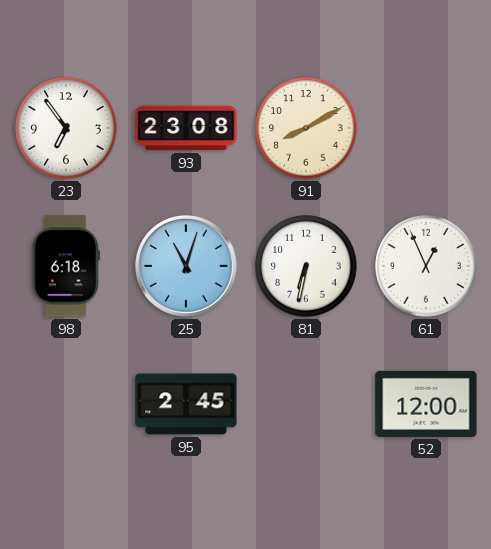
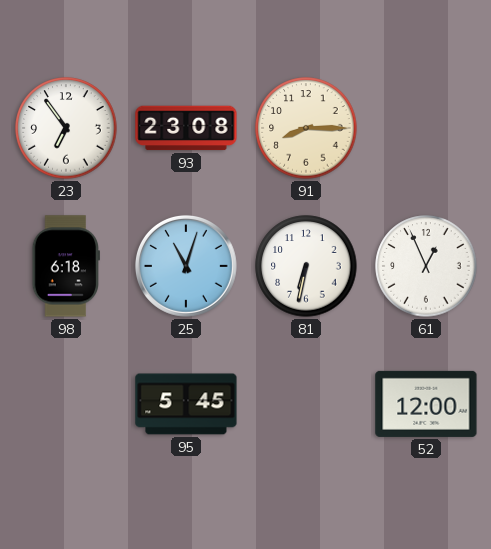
91: 8:10 -> 8:15
95: 2:45 -> 5:45
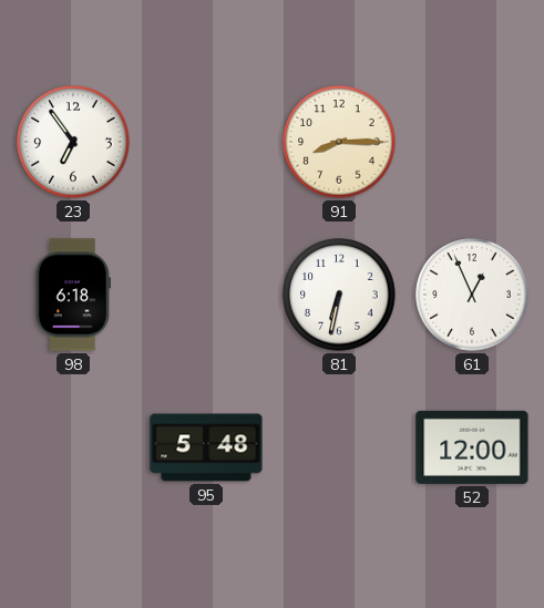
93: 23:08 -> none
25: 11:03 -> none
95: 5:45 -> 5:48
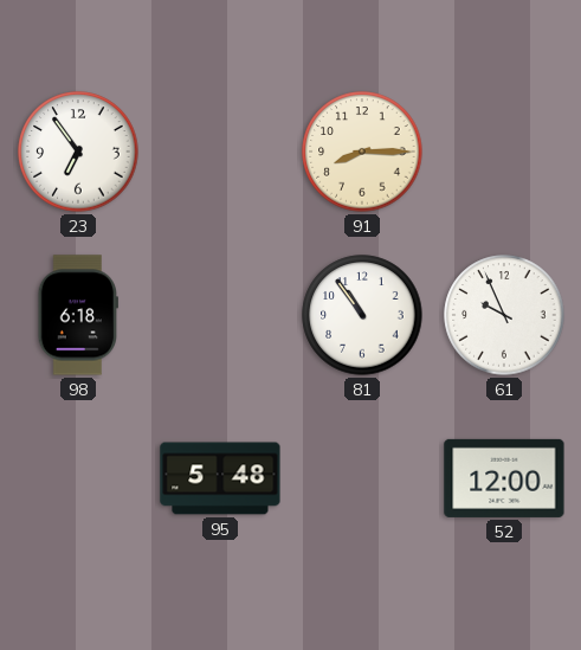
81: 6:32 -> 10:54
61: 12:56 -> 9:56
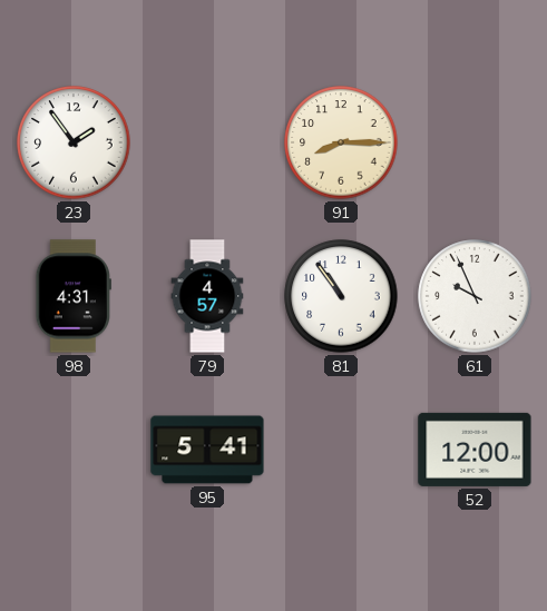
23: 6:54 -> 1:54
98: 6:18 -> 4:31
79: none -> 4:57
95: 5:48 -> 5:41
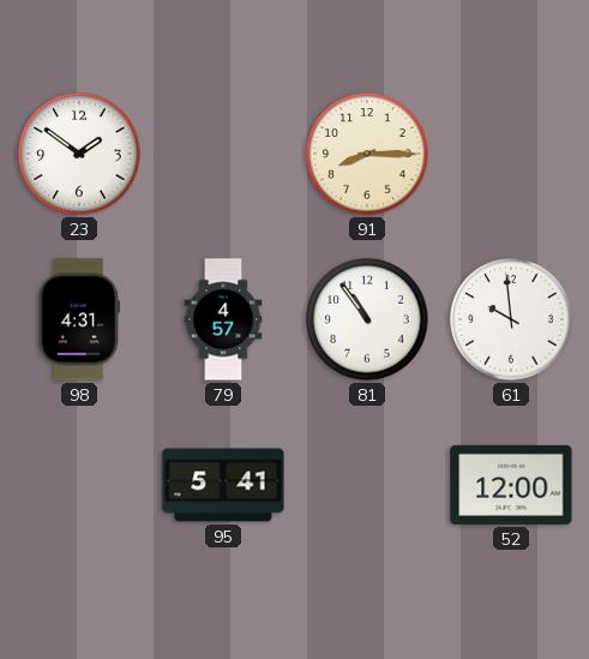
23: 1:54 -> 1:51
61: 9:56 -> 9:59
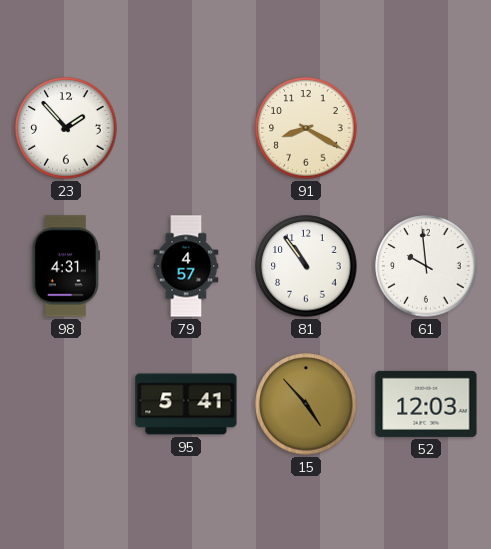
23: 1:51 -> 1:53
91: 8:15 -> 8:20
15: none -> 4:53
52: 12:00 -> 12:03
